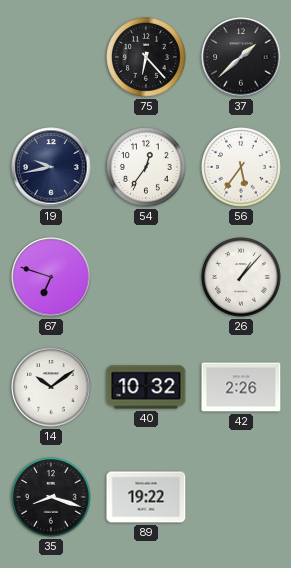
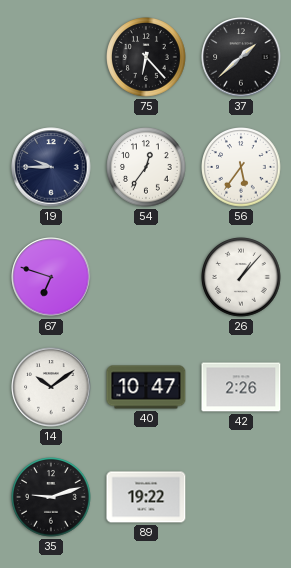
19: 9:43 -> 9:45
40: 10:32 -> 10:47
35: 8:18 -> 9:12
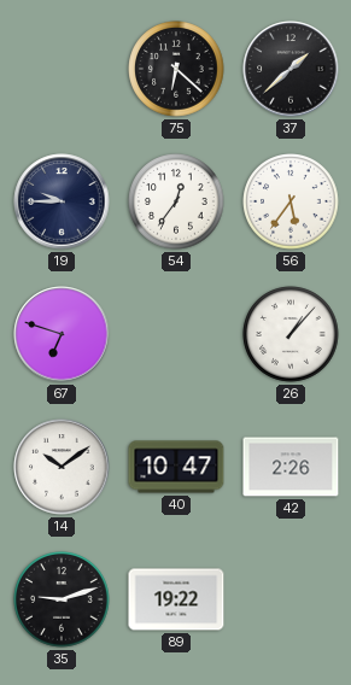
75: 6:23 -> 6:22
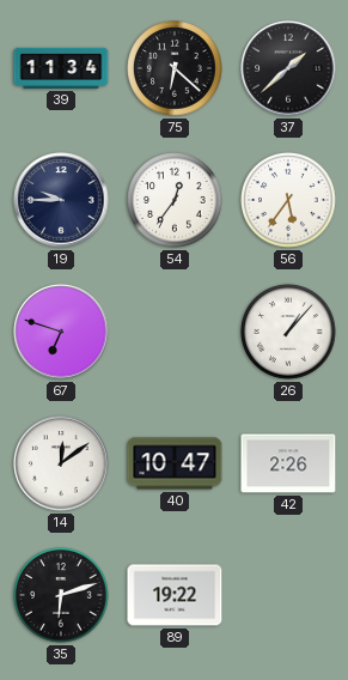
39: none -> 11:34
14: 10:09 -> 12:09
35: 9:12 -> 6:12
